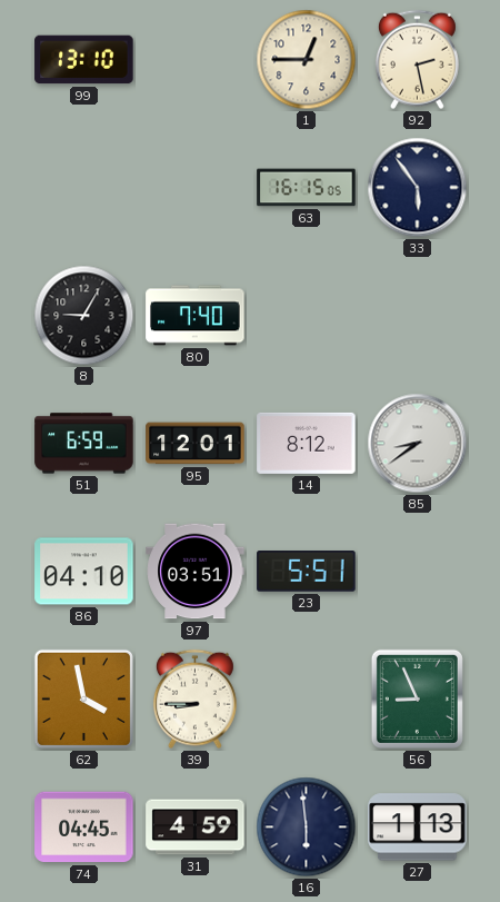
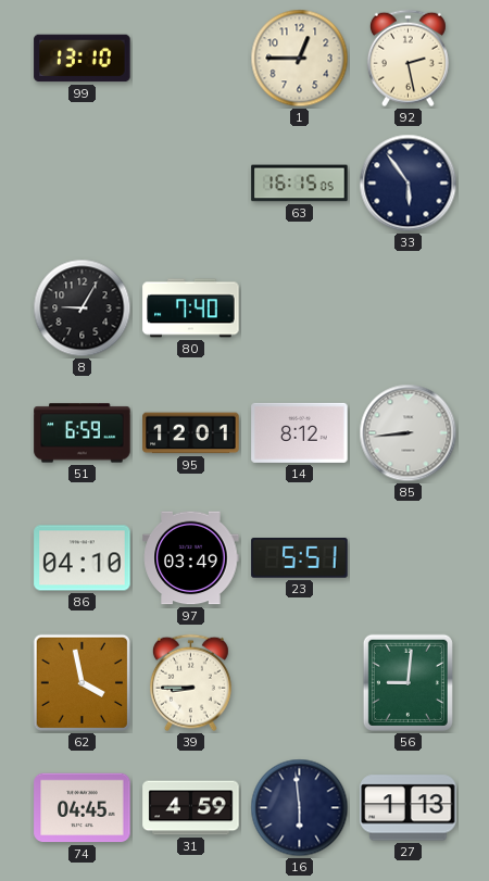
85: 8:39 -> 8:44
97: 03:51 -> 03:49
56: 8:56 -> 9:01
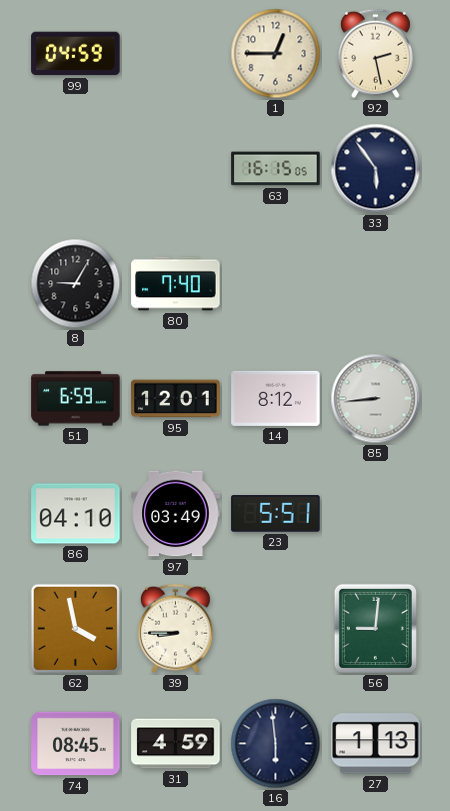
99: 13:10 -> 04:59
74: 04:45 -> 08:45
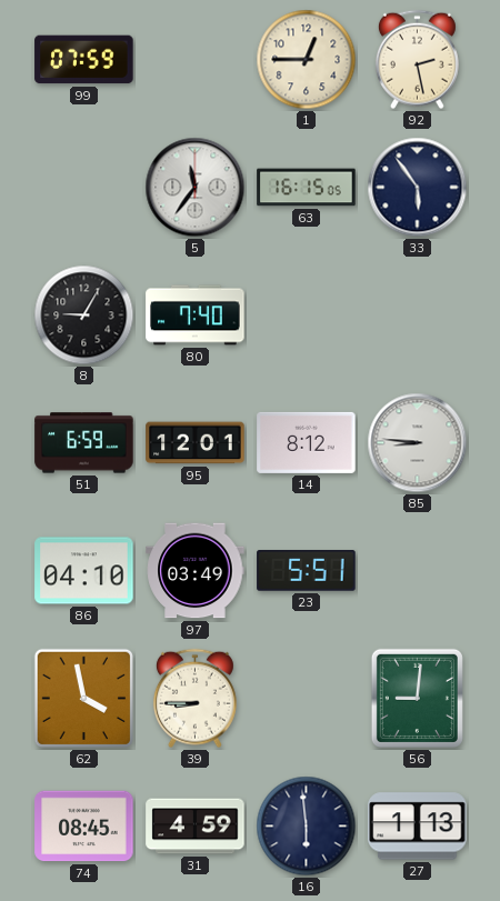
99: 04:59 -> 07:59
5: none -> 11:36
85: 8:44 -> 8:46
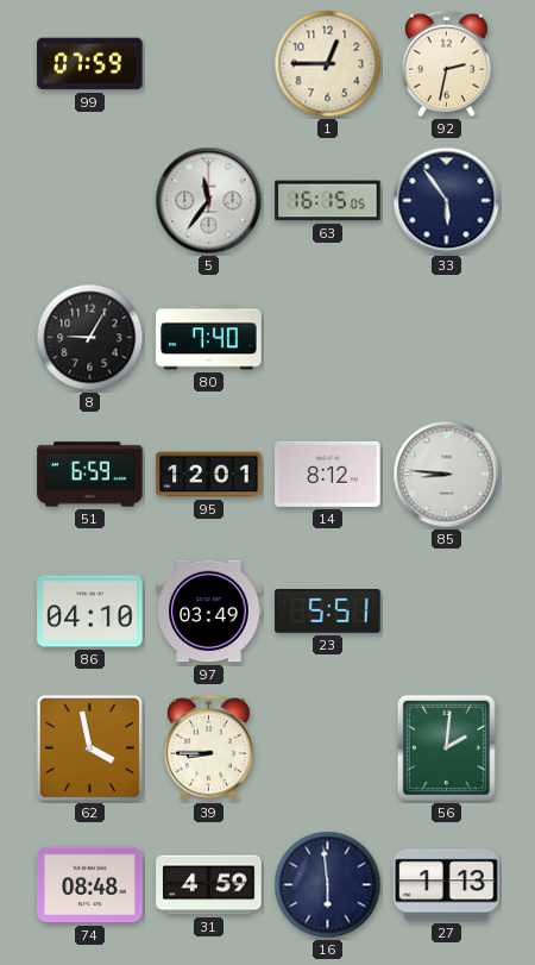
92: 2:28 -> 2:32
56: 9:01 -> 2:01
74: 08:45 -> 08:48
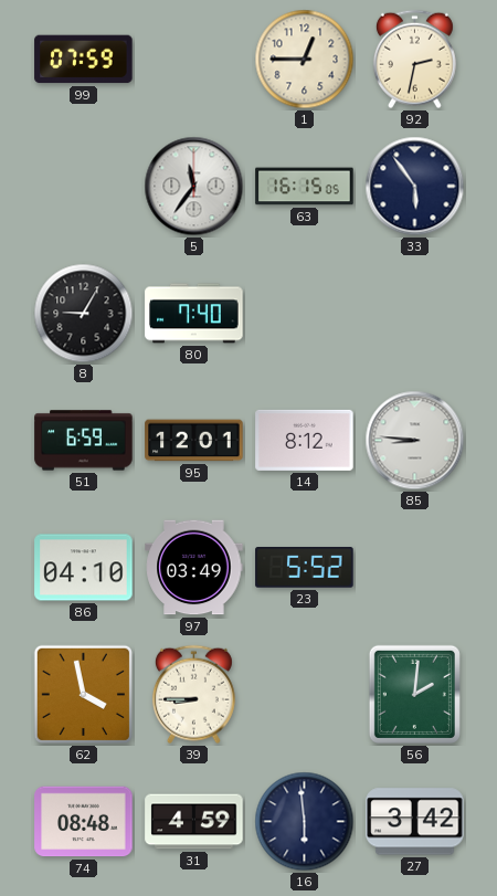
23: 5:51 -> 5:52
27: 1:13 -> 3:42
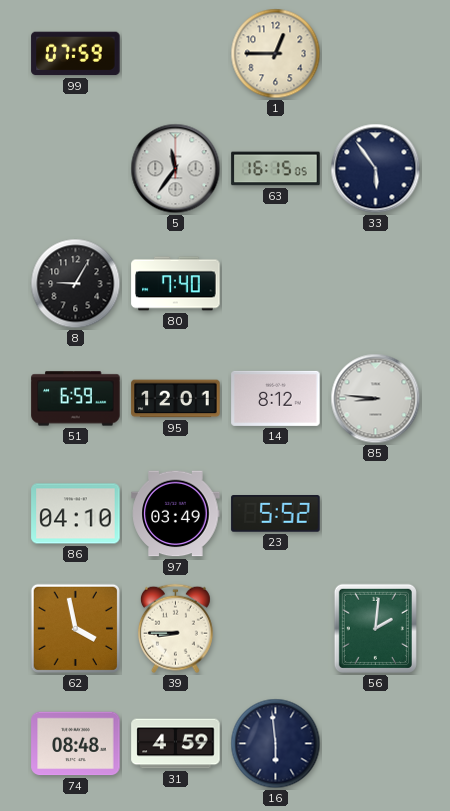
92: 2:32 -> none
27: 3:42 -> none
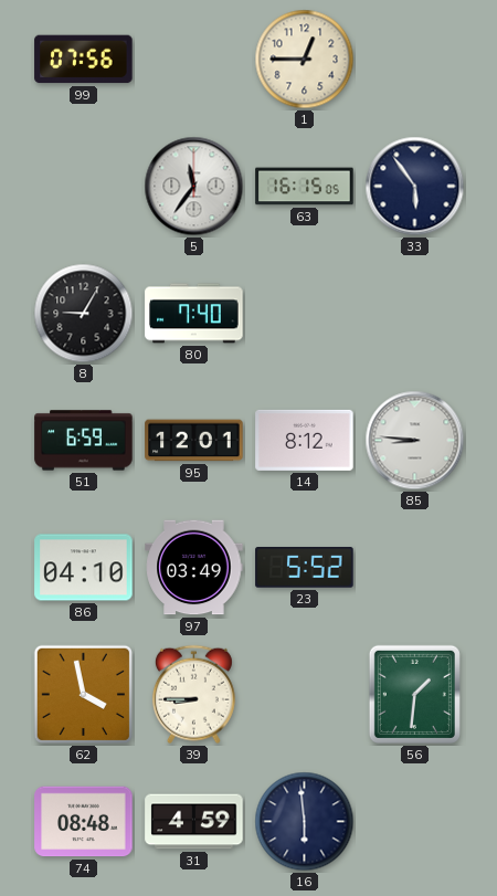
99: 07:59 -> 07:56
56: 2:01 -> 1:31
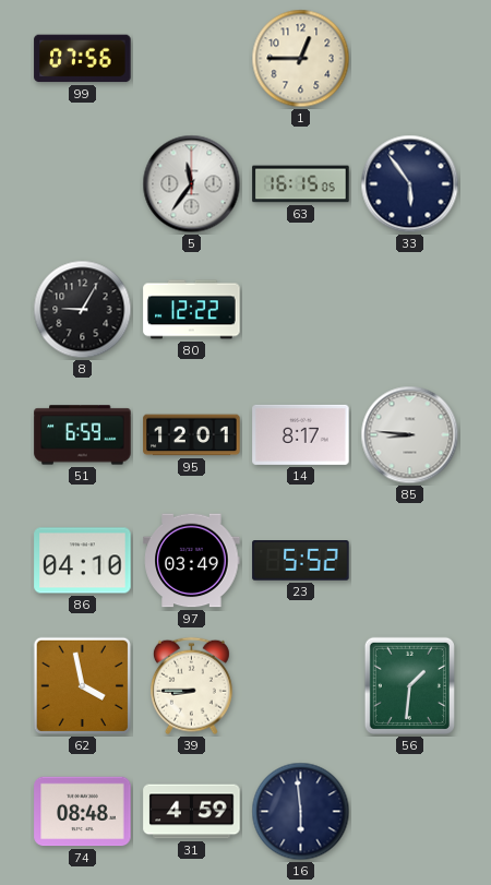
80: 7:40 -> 12:22
14: 8:12 -> 8:17
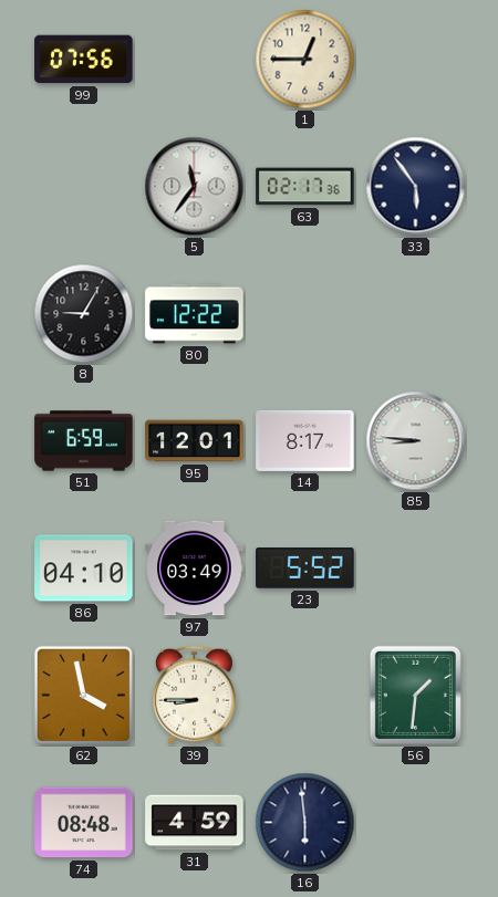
63: 16:15 -> 02:17
